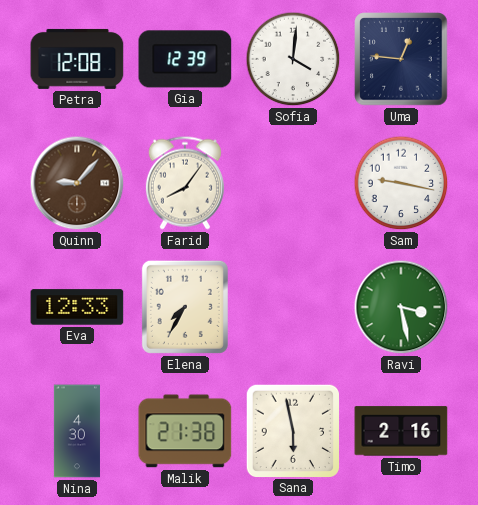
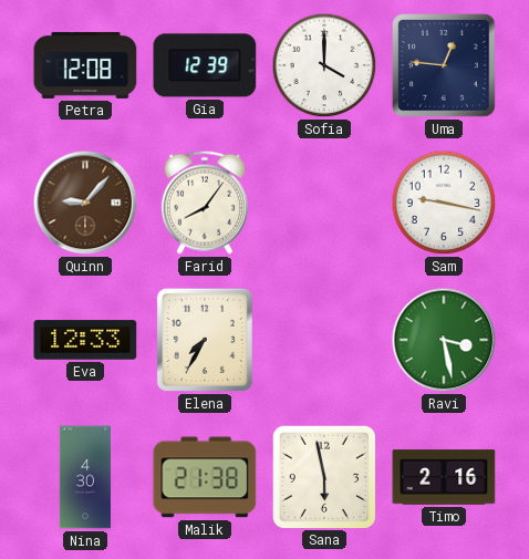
Sofia: 4:01 -> 4:00
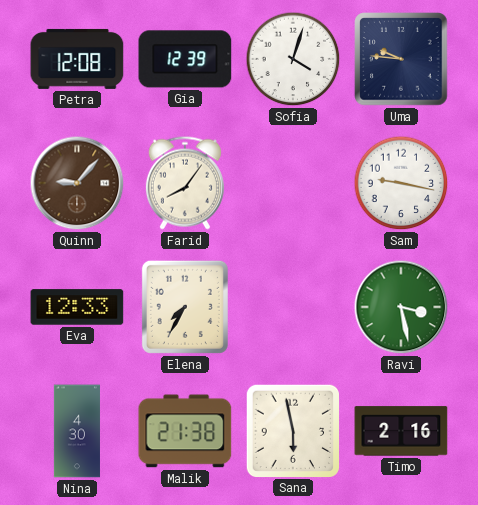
Sofia: 4:00 -> 4:03
Uma: 12:46 -> 9:46
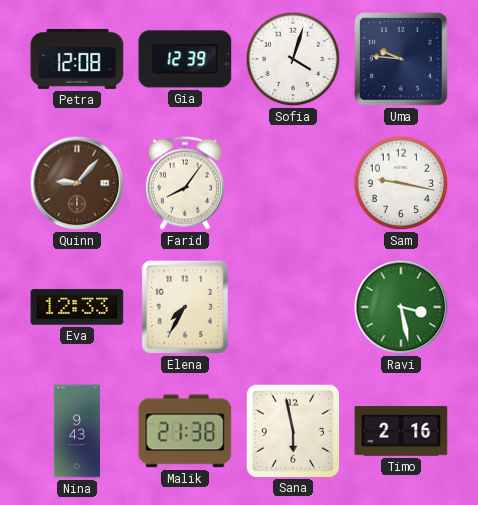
Nina: 4:30 -> 9:43
